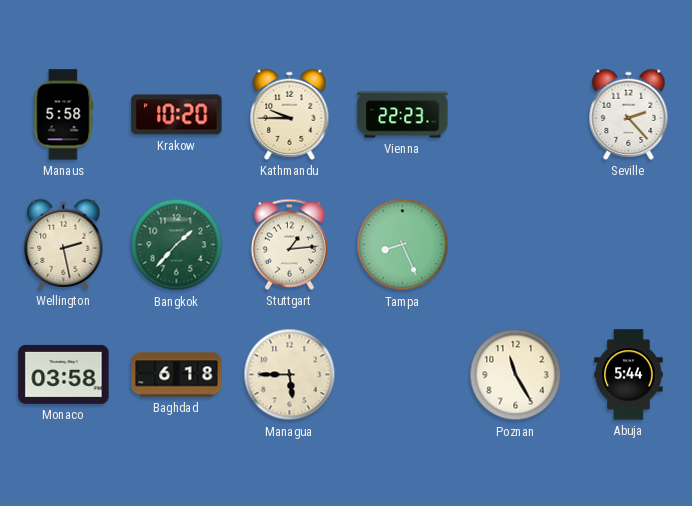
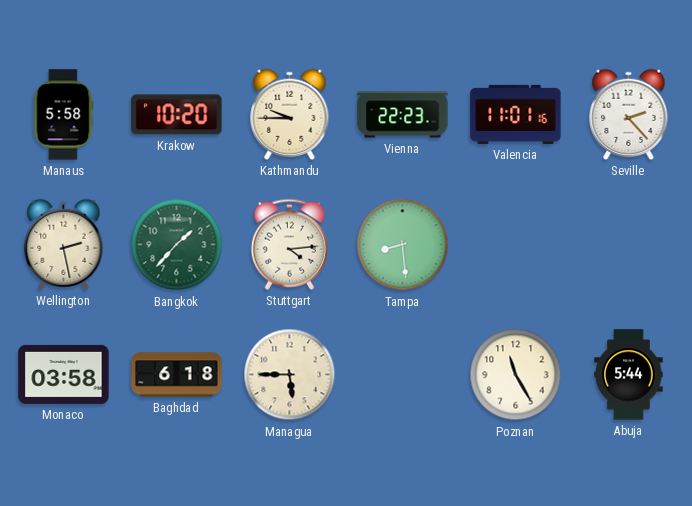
Valencia: none -> 11:01
Stuttgart: 1:14 -> 4:14
Tampa: 8:26 -> 8:29
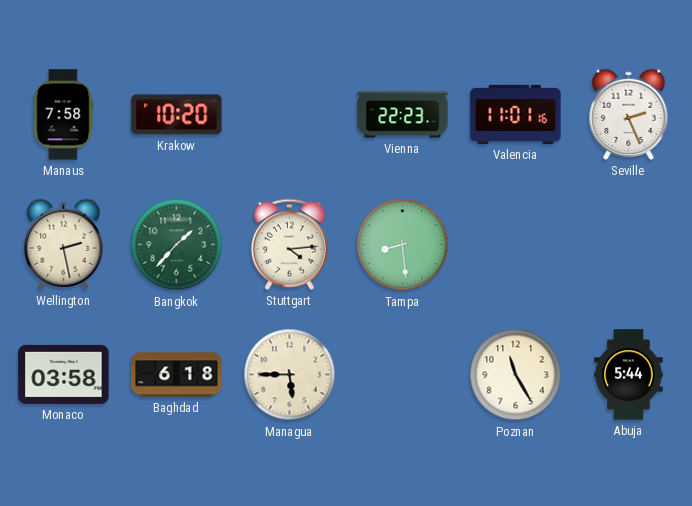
Manaus: 5:58 -> 7:58
Kathmandu: 9:45 -> none
Seville: 2:23 -> 2:26
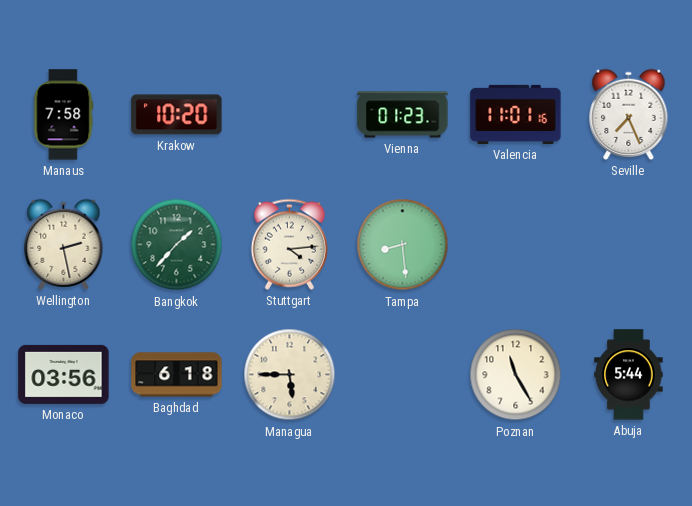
Vienna: 22:23 -> 01:23
Seville: 2:26 -> 7:26
Monaco: 03:58 -> 03:56
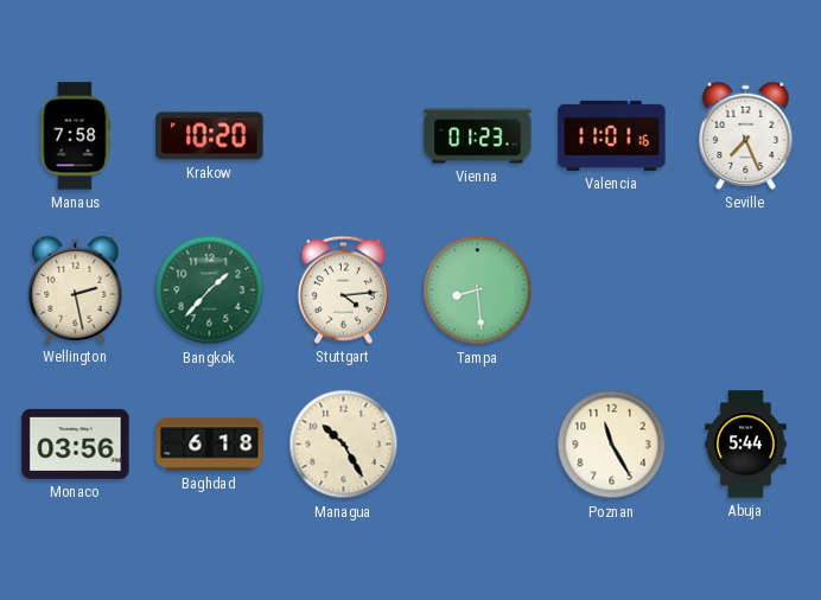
Managua: 5:45 -> 10:25
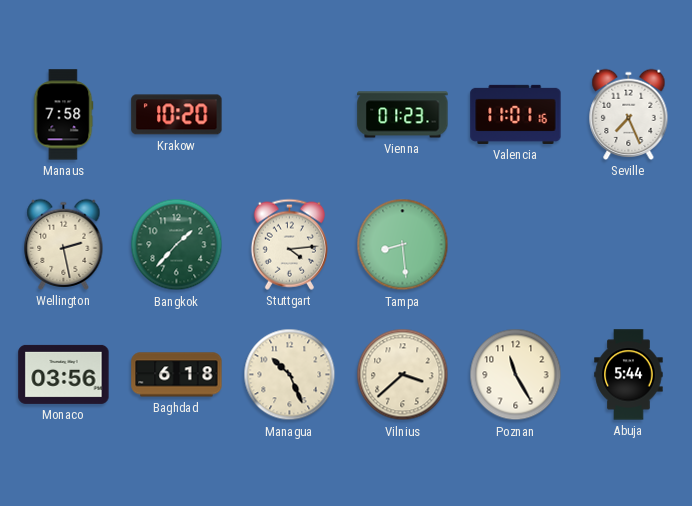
Managua: 10:25 -> 10:26
Vilnius: none -> 3:38
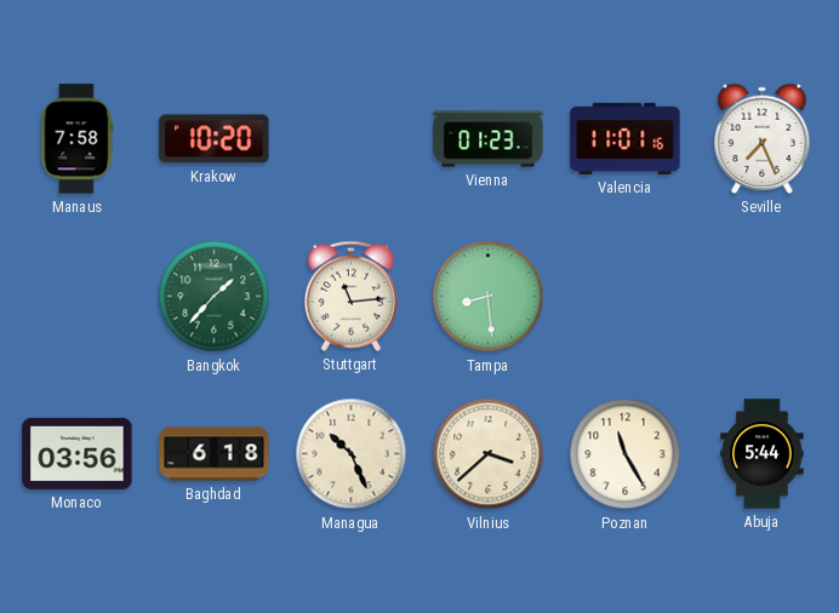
Wellington: 2:28 -> none
Stuttgart: 4:14 -> 11:14
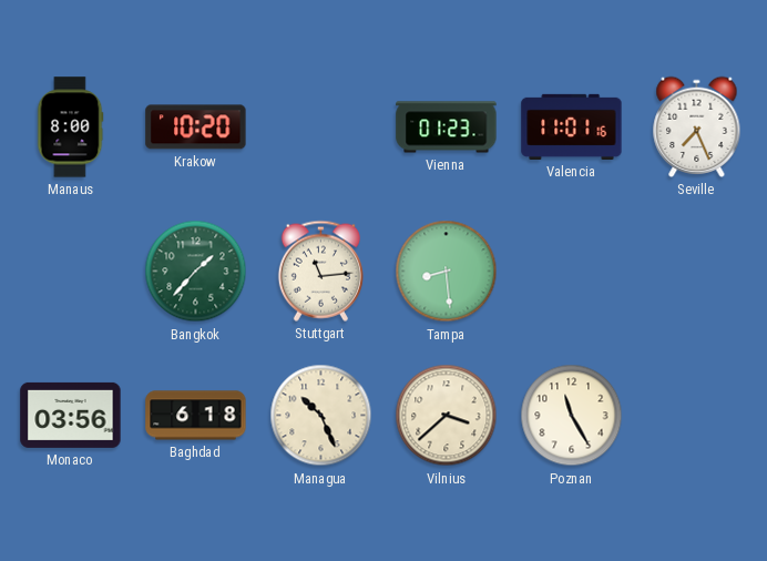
Manaus: 7:58 -> 8:00
Abuja: 5:44 -> none
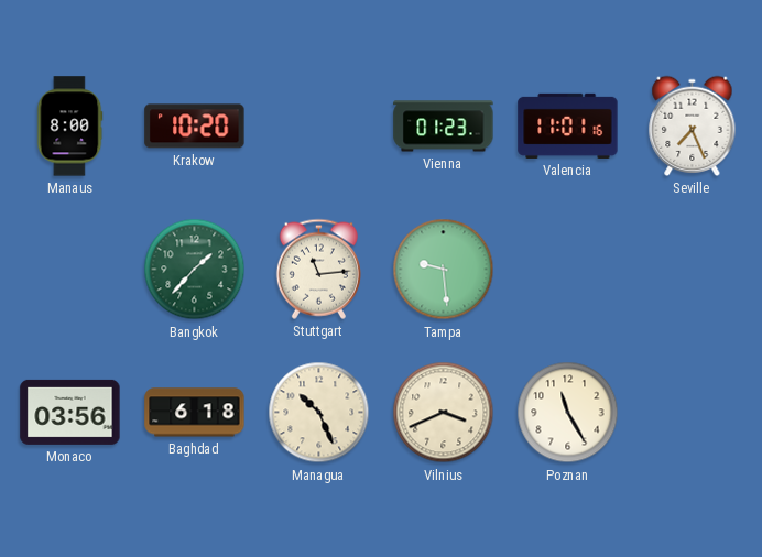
Tampa: 8:29 -> 9:29
Vilnius: 3:38 -> 3:41
